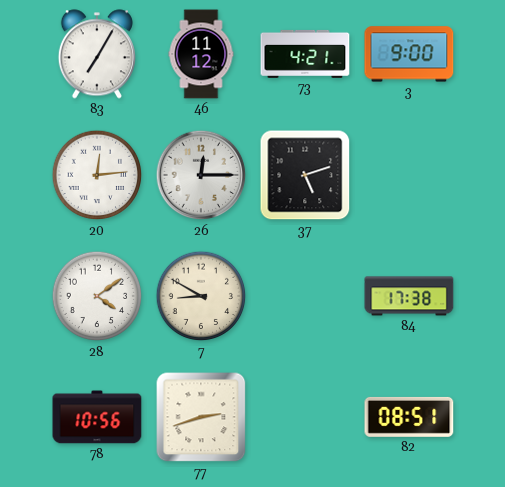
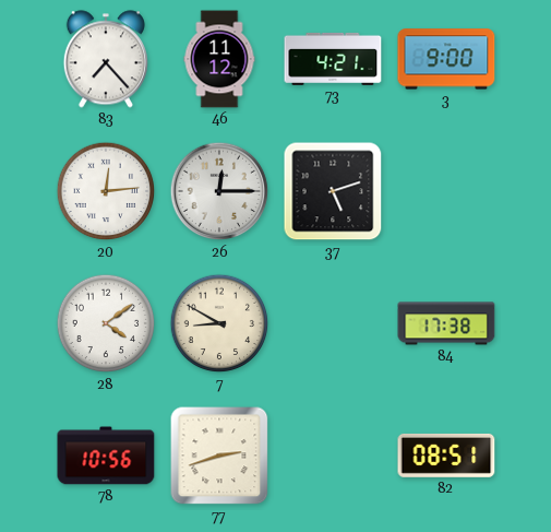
83: 7:05 -> 7:23
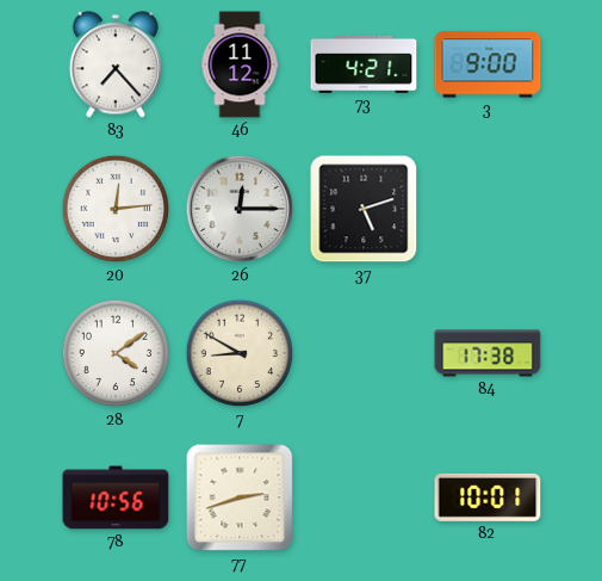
82: 08:51 -> 10:01
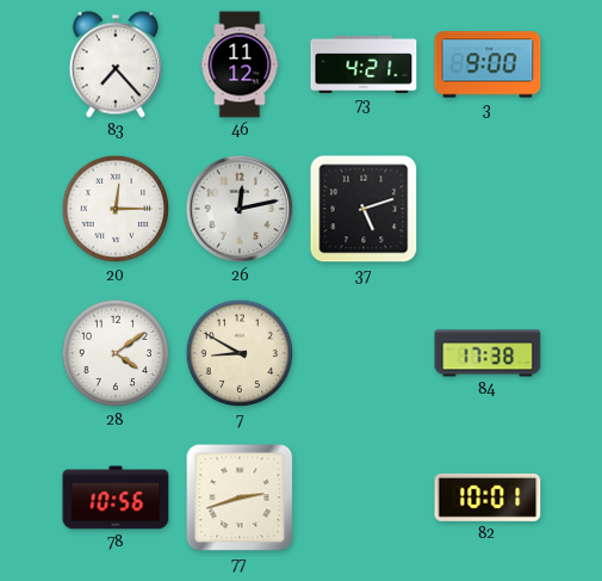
20: 12:14 -> 12:15
26: 12:15 -> 12:13
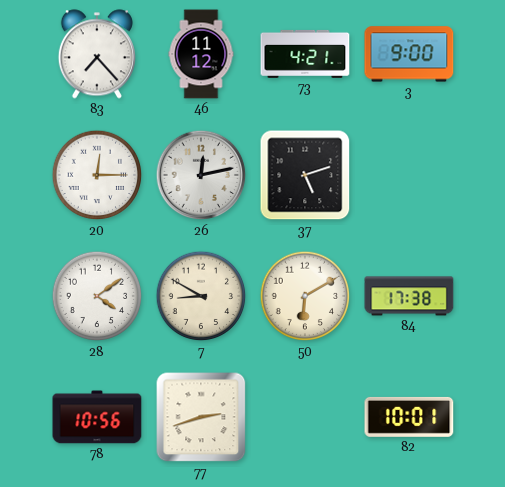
50: none -> 6:10
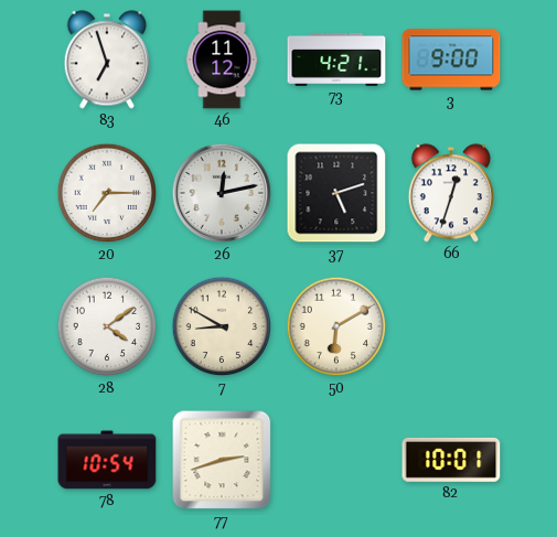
83: 7:23 -> 6:57
20: 12:15 -> 7:15
66: none -> 12:33
84: 17:38 -> none
78: 10:56 -> 10:54
